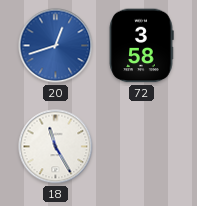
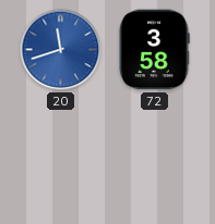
20: 12:42 -> 11:42
18: 11:25 -> none
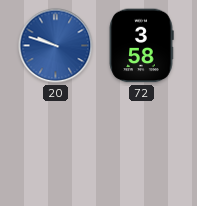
20: 11:42 -> 9:48
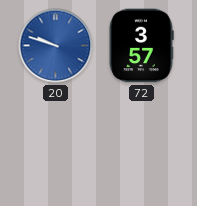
72: 3:58 -> 3:57
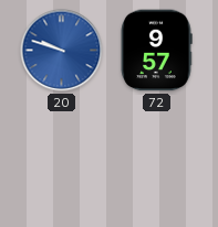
72: 3:57 -> 9:57
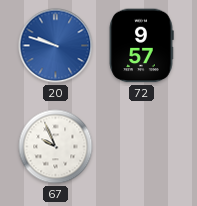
67: none -> 9:56
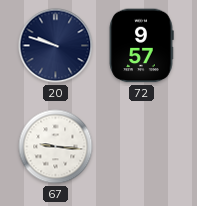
20 dial: blue -> navy
67: 9:56 -> 9:16
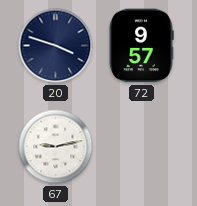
20: 9:48 -> 3:48
67: 9:16 -> 9:13
